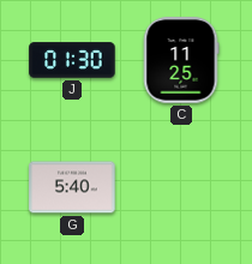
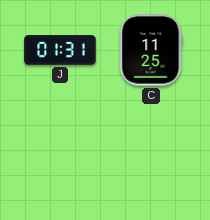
J: 01:30 -> 01:31
G: 5:40 -> none
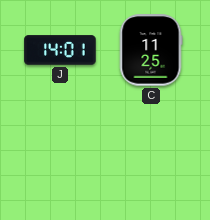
J: 01:31 -> 14:01
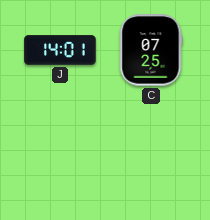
C: 11:25 -> 07:25
